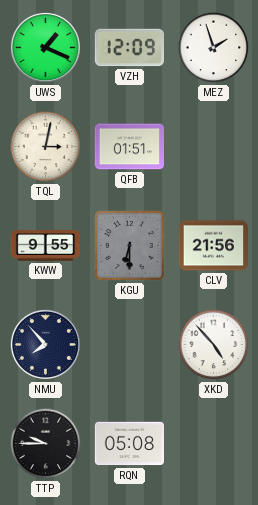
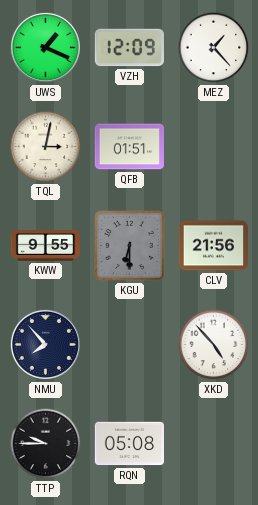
MEZ: 1:57 -> 1:23
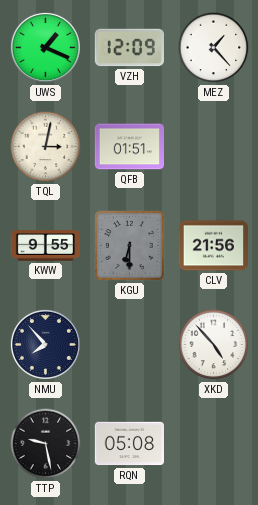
TTP: 9:45 -> 9:28
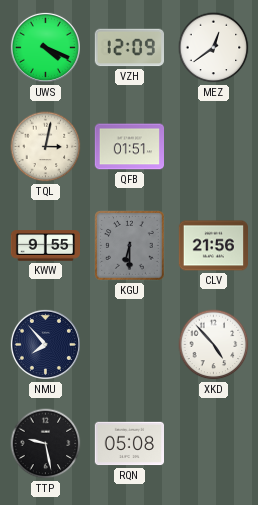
UWS: 1:19 -> 4:19
MEZ: 1:23 -> 12:39
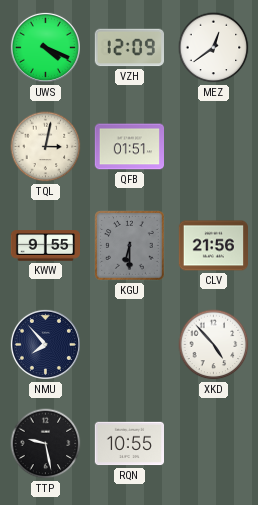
RQN: 05:08 -> 10:55
